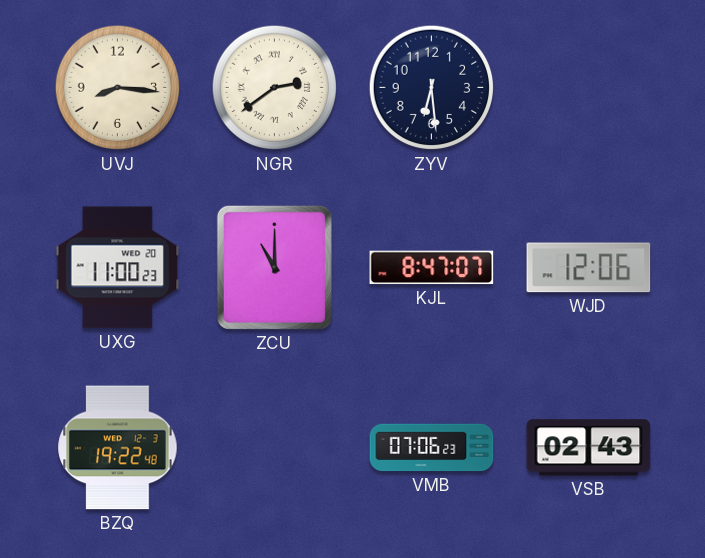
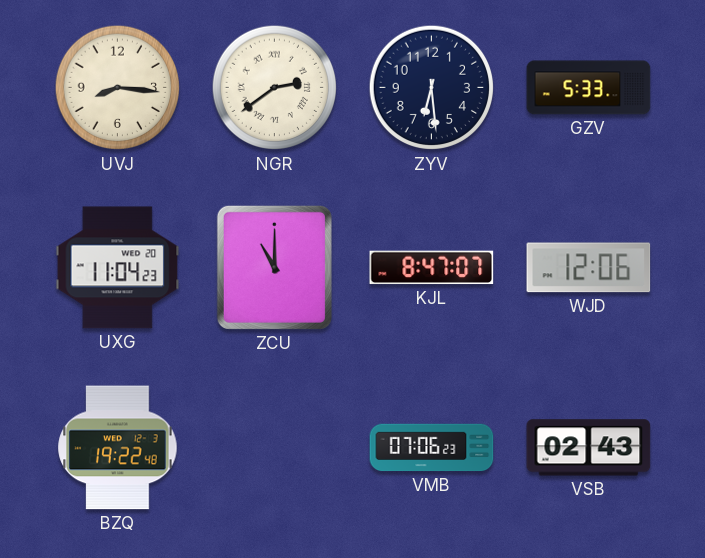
GZV: none -> 5:33
UXG: 11:00 -> 11:04
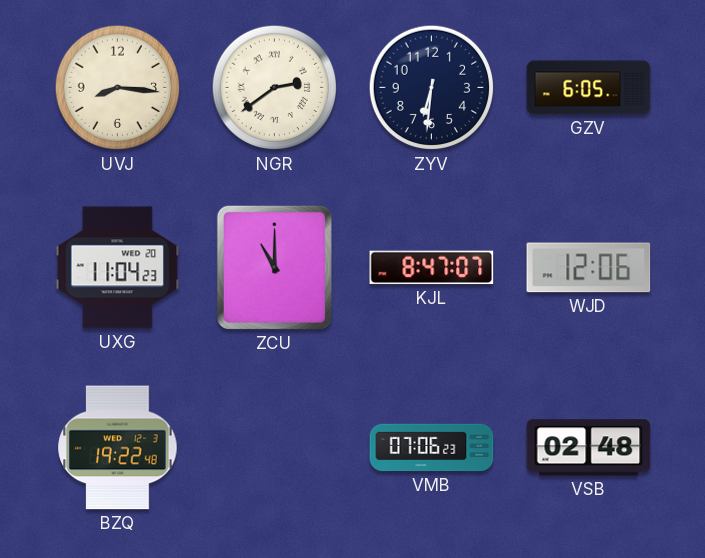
ZYV: 6:29 -> 6:31
GZV: 5:33 -> 6:05
VSB: 02:43 -> 02:48
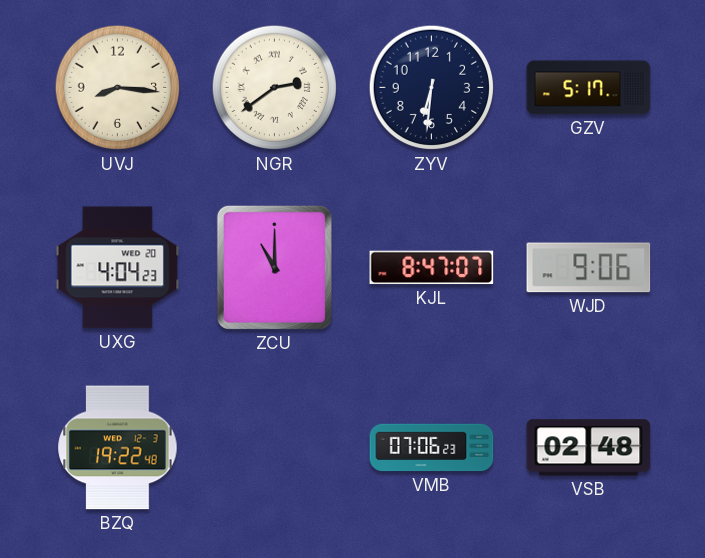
GZV: 6:05 -> 5:17
UXG: 11:04 -> 4:04
WJD: 12:06 -> 9:06
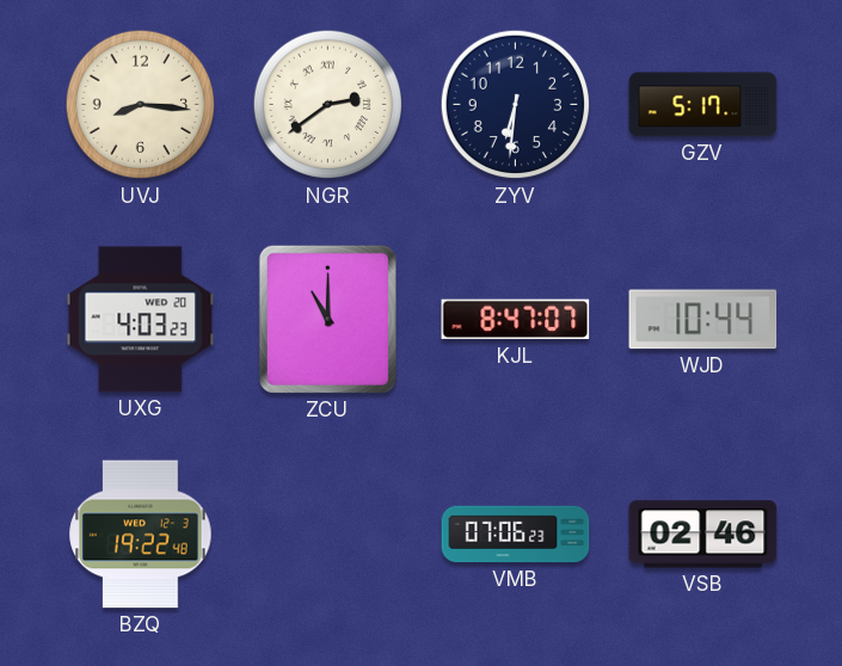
UXG: 4:04 -> 4:03
WJD: 9:06 -> 10:44
VSB: 02:48 -> 02:46
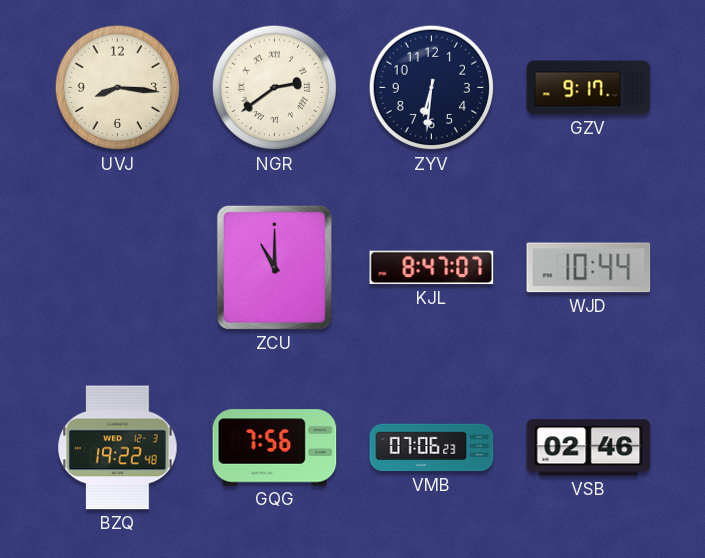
GZV: 5:17 -> 9:17
UXG: 4:03 -> none
GQG: none -> 7:56
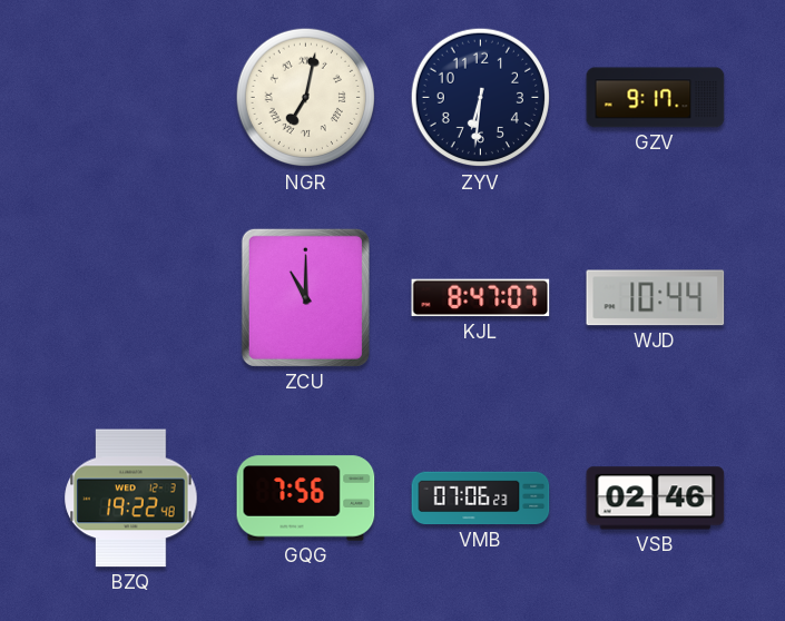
UVJ: 8:16 -> none
NGR: 2:39 -> 7:02
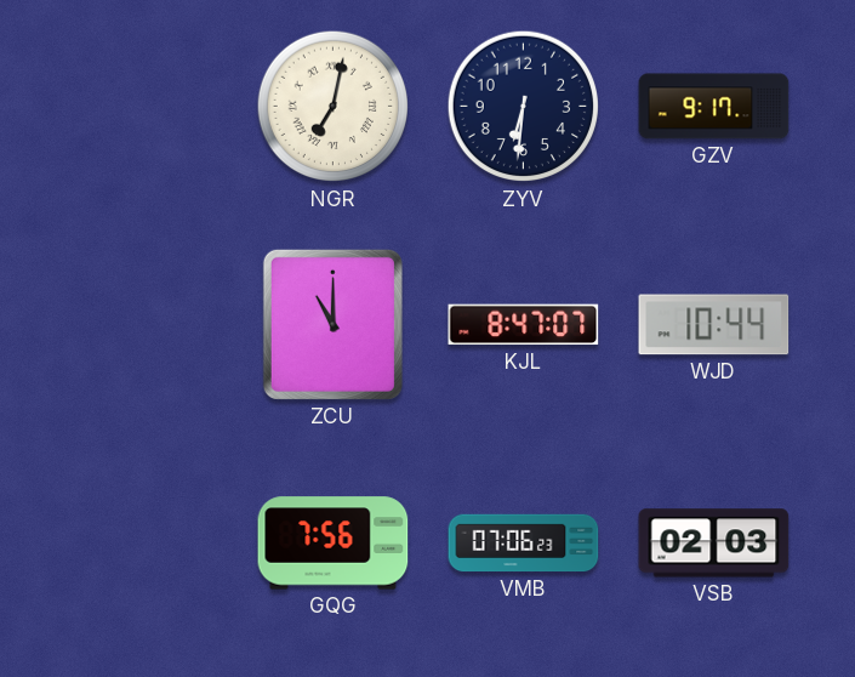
BZQ: 19:22 -> none
VSB: 02:46 -> 02:03
